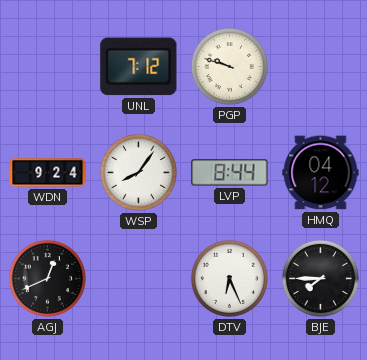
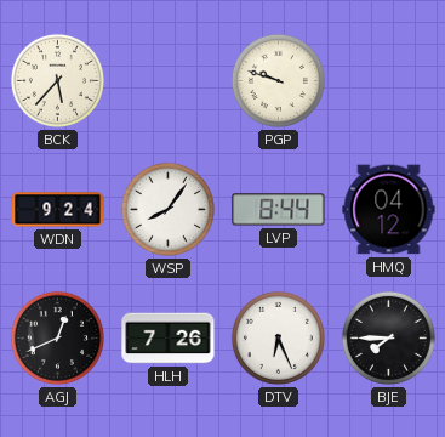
BCK: none -> 5:37
UNL: 7:12 -> none
HLH: none -> 7:26
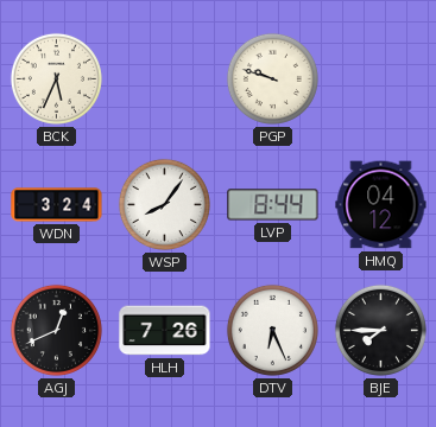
BCK: 5:37 -> 5:34
WDN: 9:24 -> 3:24
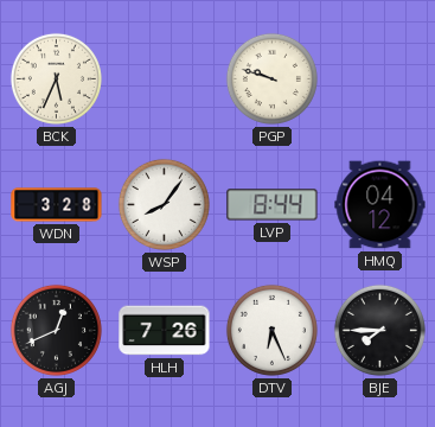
WDN: 3:24 -> 3:28
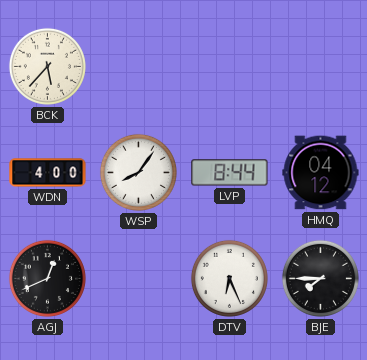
BCK: 5:34 -> 5:37
PGP: 9:48 -> none
WDN: 3:28 -> 4:00
HLH: 7:26 -> none
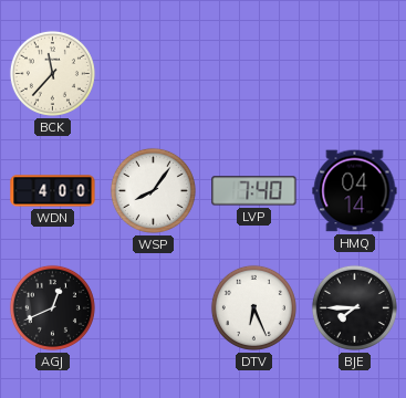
BCK: 5:37 -> 11:37
LVP: 8:44 -> 7:40
HMQ: 04:12 -> 04:14
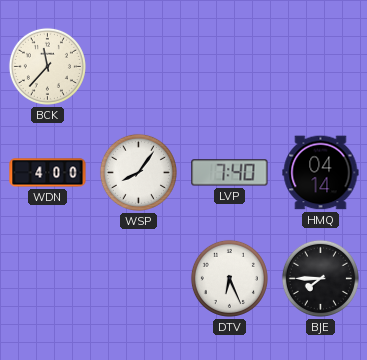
AGJ: 12:41 -> none
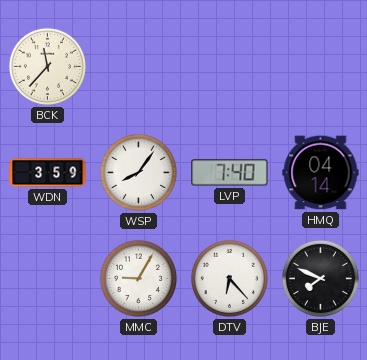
WDN: 4:00 -> 3:59
MMC: none -> 9:05
DTV: 6:26 -> 6:23
BJE: 7:45 -> 7:49
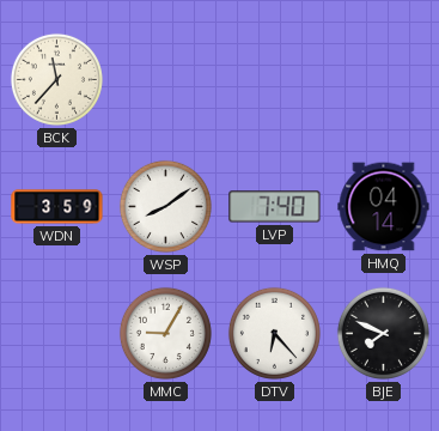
WSP: 8:06 -> 8:09
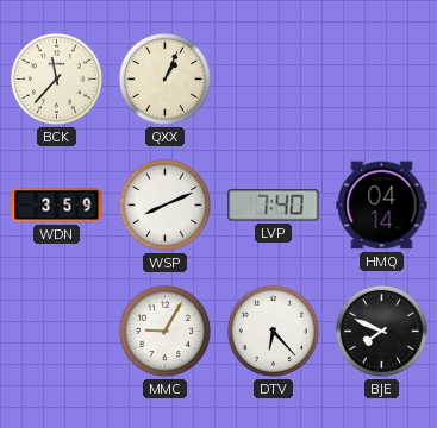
QXX: none -> 1:04
WSP: 8:09 -> 8:11
